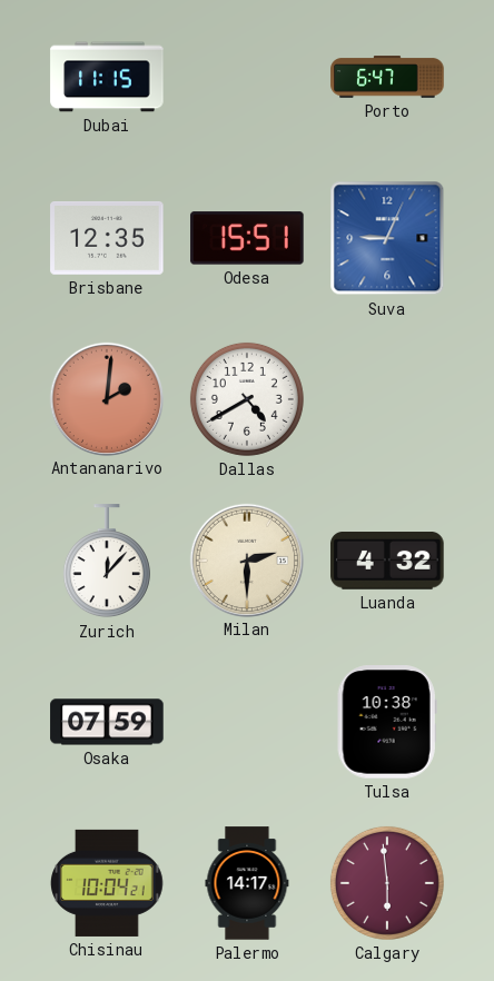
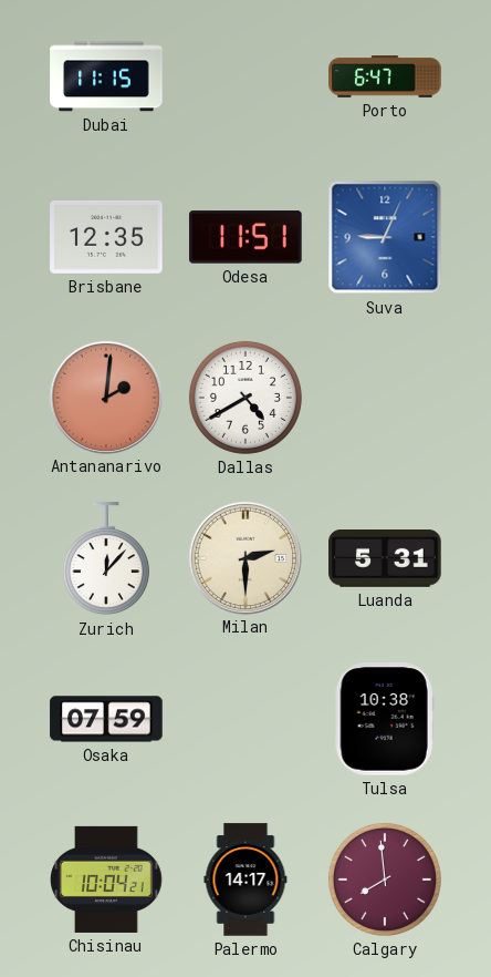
Odesa: 15:51 -> 11:51
Luanda: 4:32 -> 5:31
Calgary: 5:59 -> 7:59
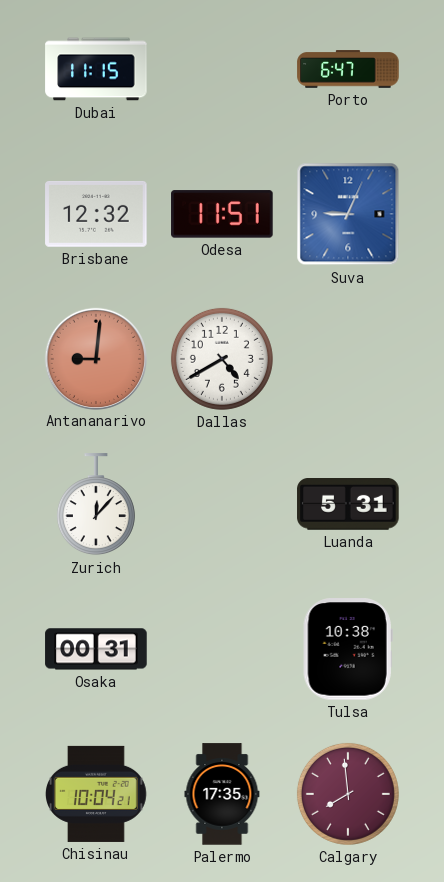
Brisbane: 12:35 -> 12:32
Antananarivo: 2:01 -> 9:01
Milan: 2:30 -> none
Osaka: 07:59 -> 00:31
Palermo: 14:17 -> 17:35
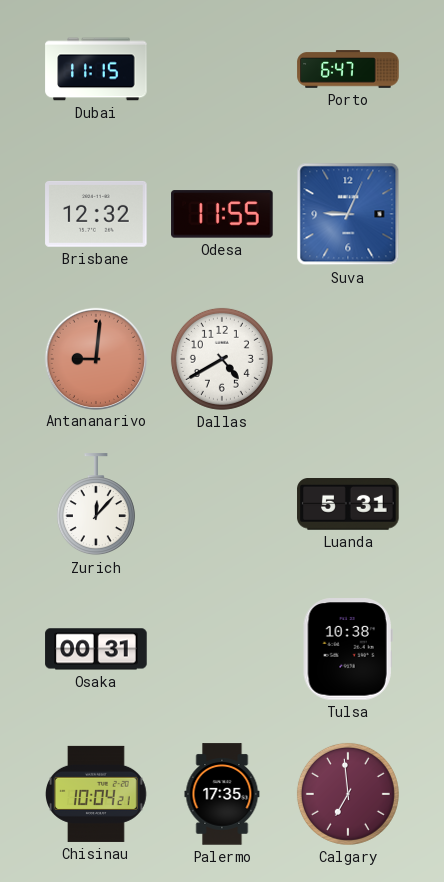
Odesa: 11:51 -> 11:55
Calgary: 7:59 -> 6:59
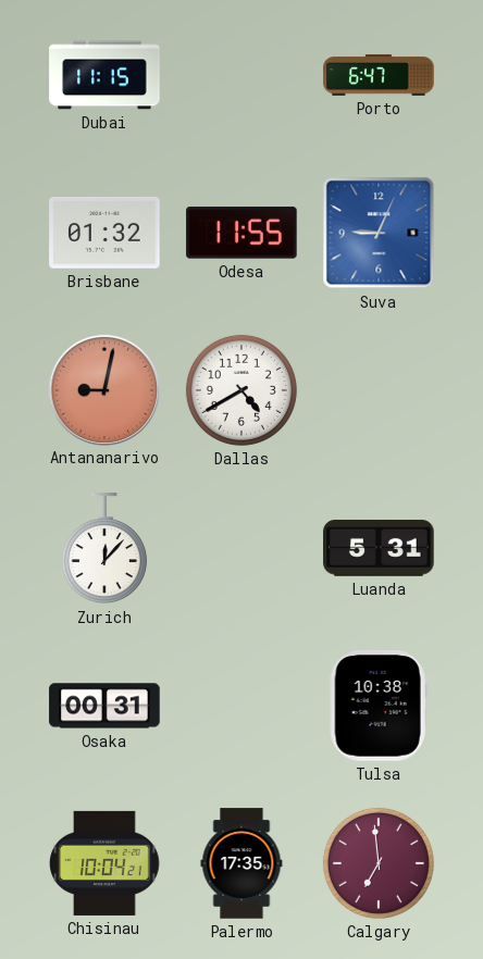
Brisbane: 12:32 -> 01:32
Antananarivo: 9:01 -> 9:02
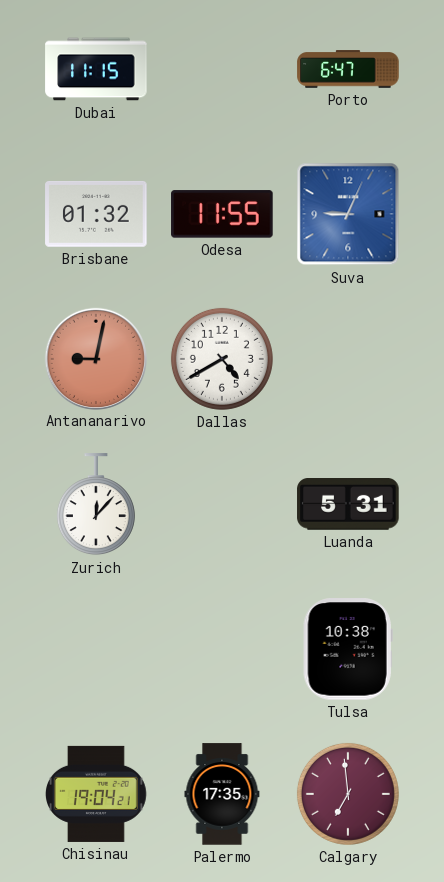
Osaka: 00:31 -> none
Chisinau: 10:04 -> 19:04
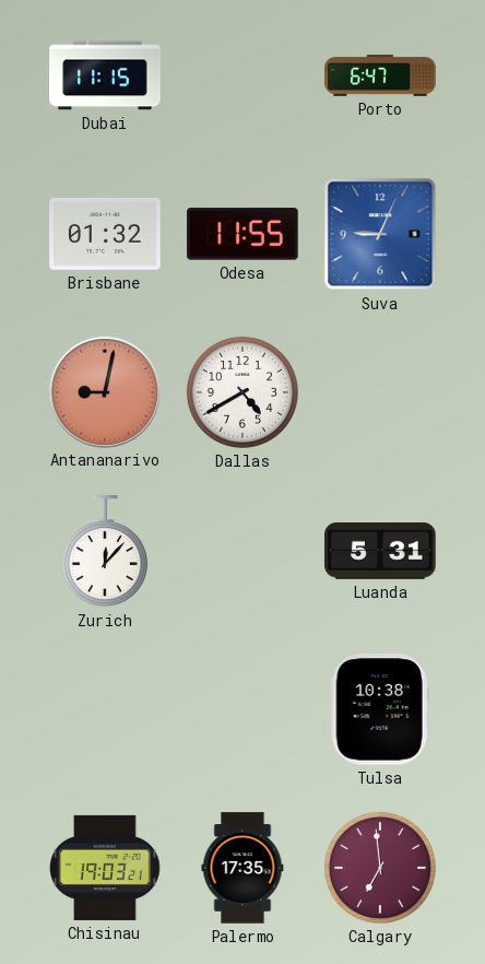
Chisinau: 19:04 -> 19:03
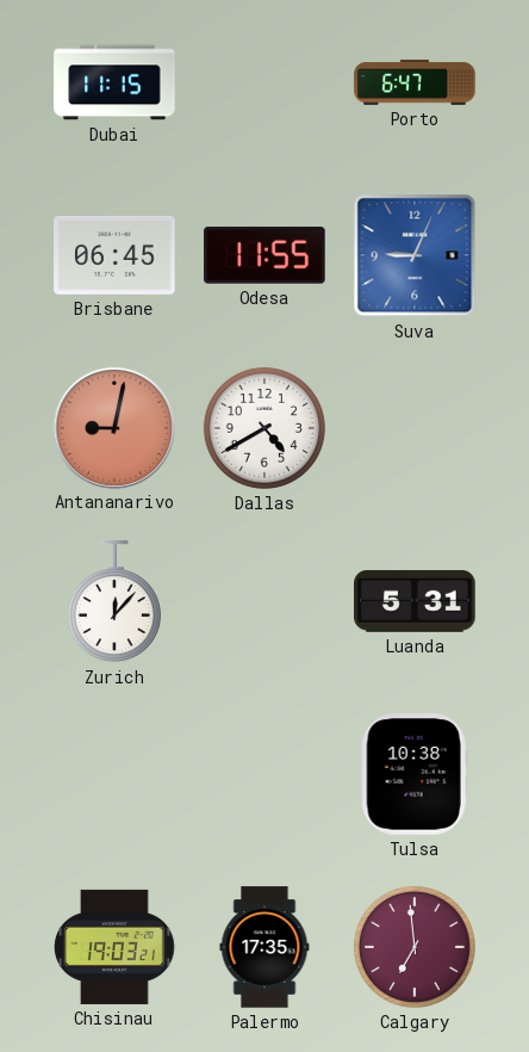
Brisbane: 01:32 -> 06:45
